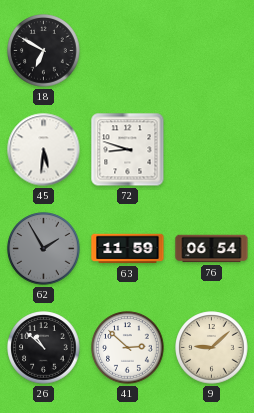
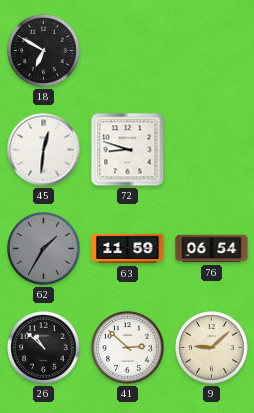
45: 5:31 -> 12:31
62: 1:55 -> 1:35
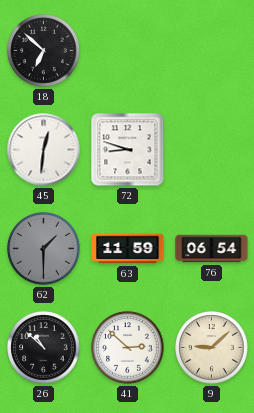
18: 6:50 -> 6:52
62: 1:35 -> 1:30
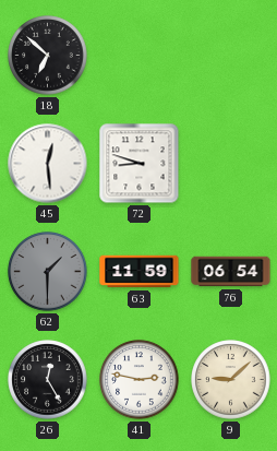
45: 12:31 -> 12:29
26: 10:52 -> 12:25
41: 2:52 -> 2:47
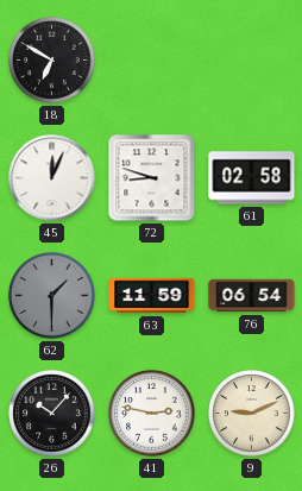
18: 6:52 -> 6:50
45: 12:29 -> 12:04
61: none -> 02:58
26: 12:25 -> 10:07
9: 9:08 -> 9:11
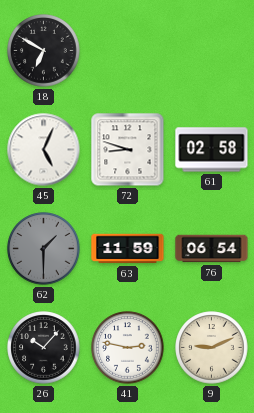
45: 12:04 -> 5:04
